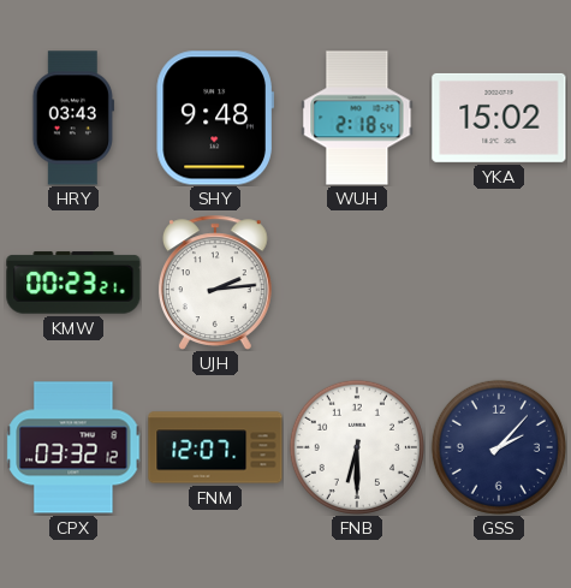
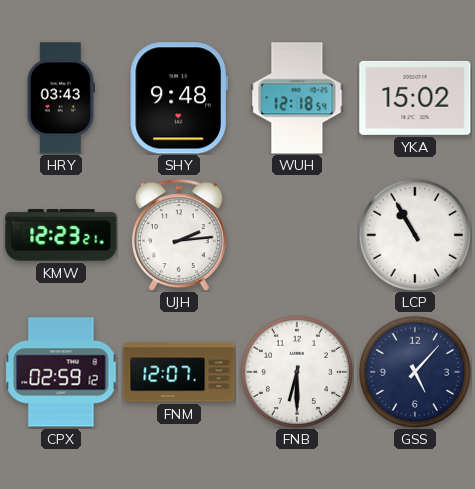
WUH: 2:18 -> 12:18
KMW: 00:23 -> 12:23
LCP: none -> 10:55
CPX: 03:32 -> 02:59
GSS: 2:07 -> 5:07
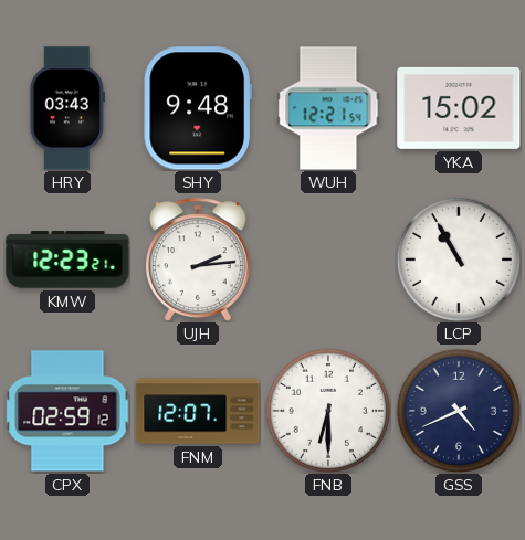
WUH: 12:18 -> 12:21
GSS: 5:07 -> 4:41
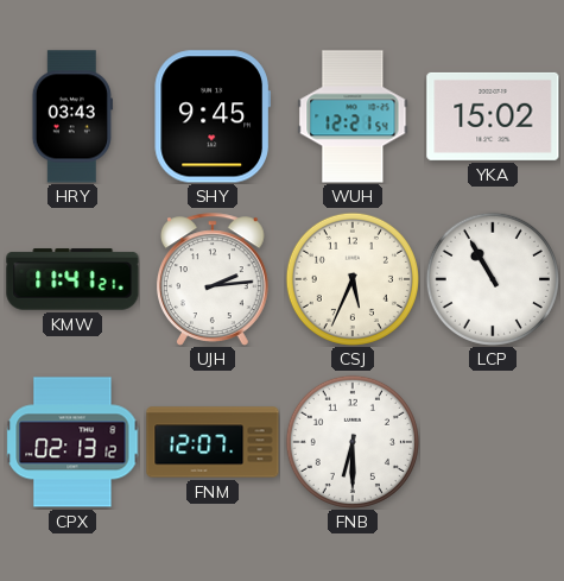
SHY: 9:48 -> 9:45
KMW: 12:23 -> 11:41
CSJ: none -> 5:34
CPX: 02:59 -> 02:13
GSS: 4:41 -> none
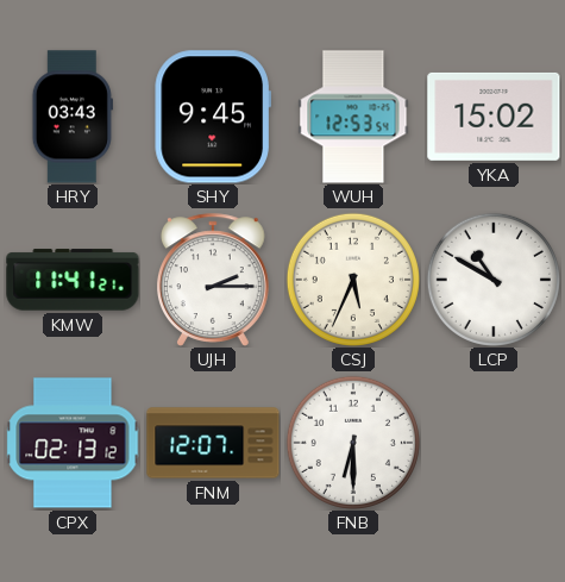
WUH: 12:21 -> 12:53
UJH: 2:14 -> 2:15
LCP: 10:55 -> 10:50
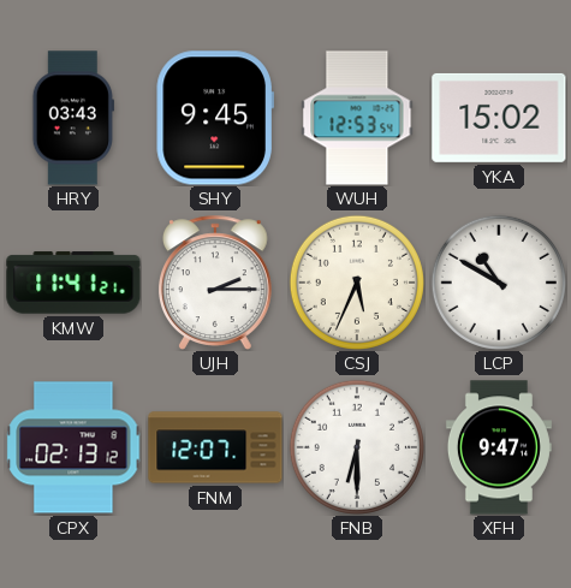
XFH: none -> 9:47
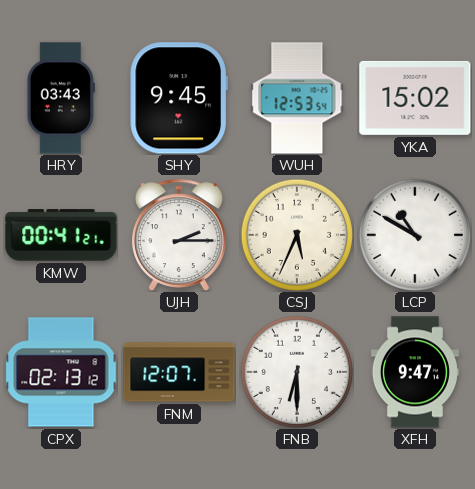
KMW: 11:41 -> 00:41
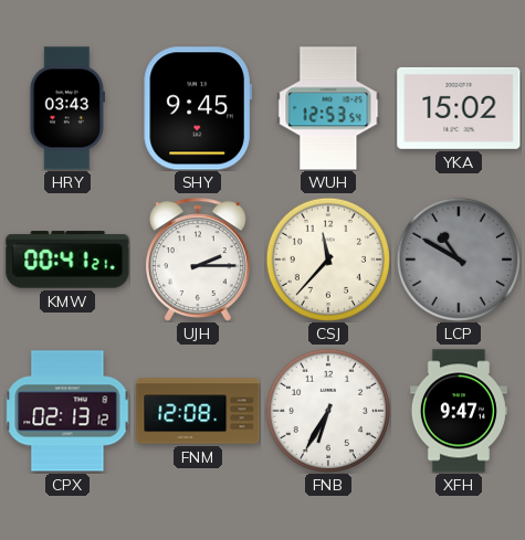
CSJ: 5:34 -> 11:37
LCP dial: white -> grey
FNM: 12:07 -> 12:08
FNB: 6:30 -> 6:35
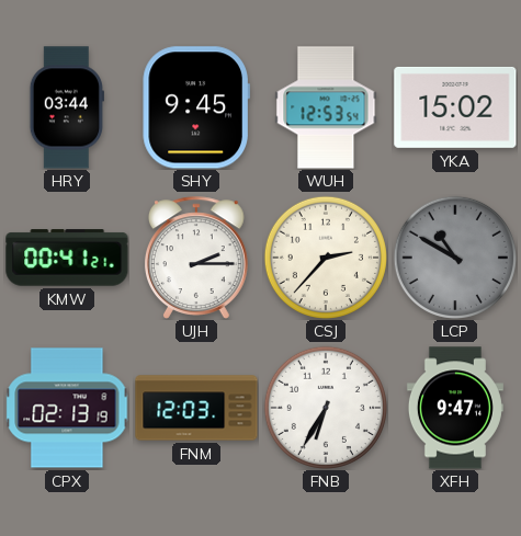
HRY: 03:43 -> 03:44
CSJ: 11:37 -> 2:37
CPX: 02:13:12 -> 02:13:19
FNM: 12:08 -> 12:03
